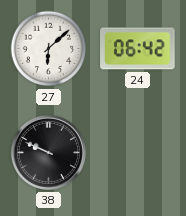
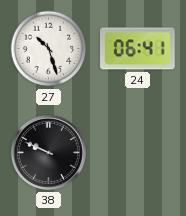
27: 6:08 -> 10:27
24: 06:42 -> 06:41
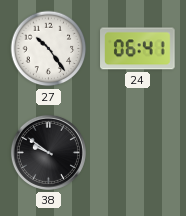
27: 10:27 -> 10:24
38: 9:49 -> 9:51
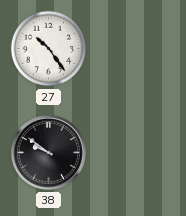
24: 06:41 -> none
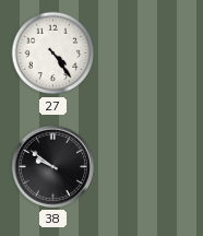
27: 10:24 -> 4:24
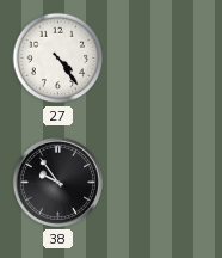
38: 9:51 -> 9:54
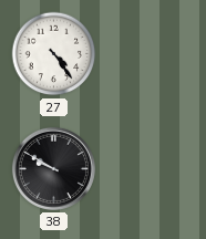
38: 9:54 -> 9:50
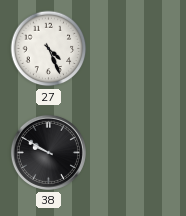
27: 4:24 -> 4:26
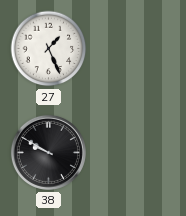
27: 4:26 -> 1:26
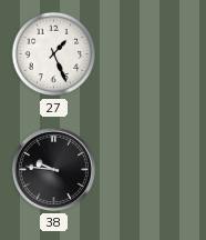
38: 9:50 -> 9:46
